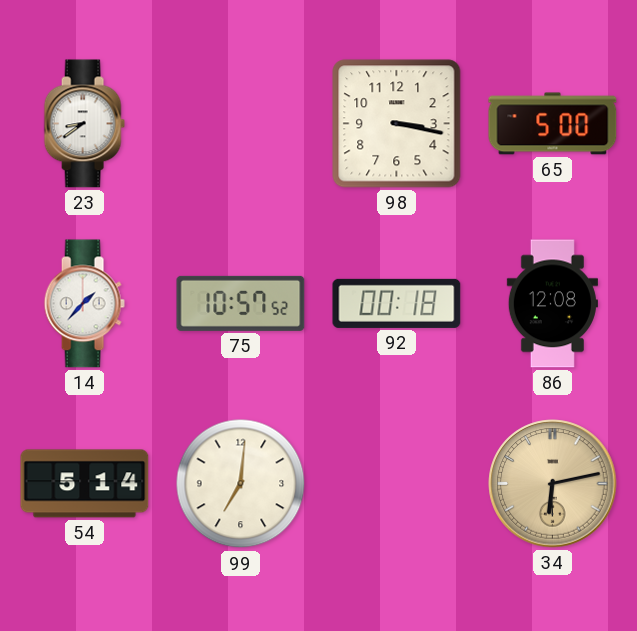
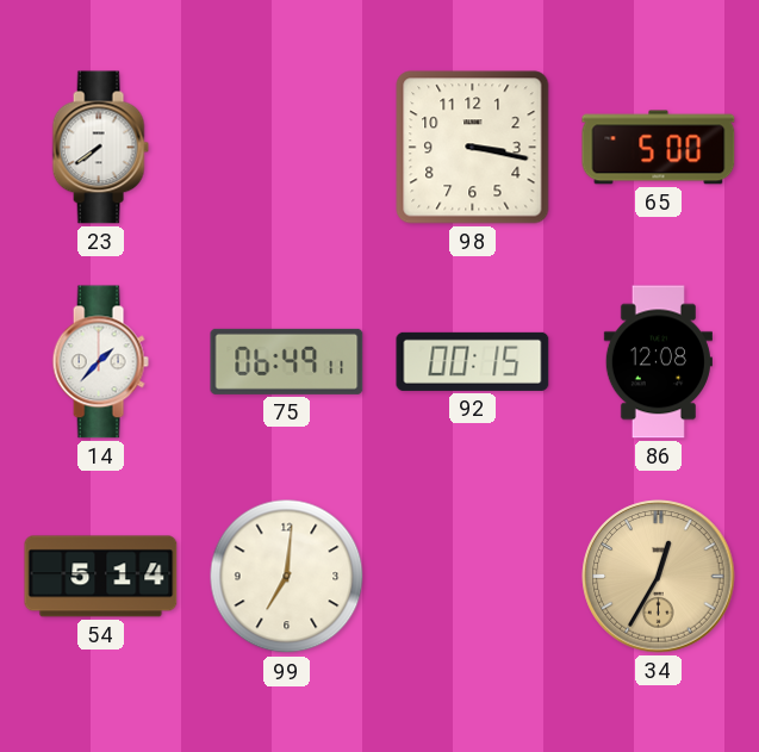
23: 8:39 -> 7:39
75: 10:57 -> 06:49
92: 00:18 -> 00:15
34: 6:13 -> 12:35
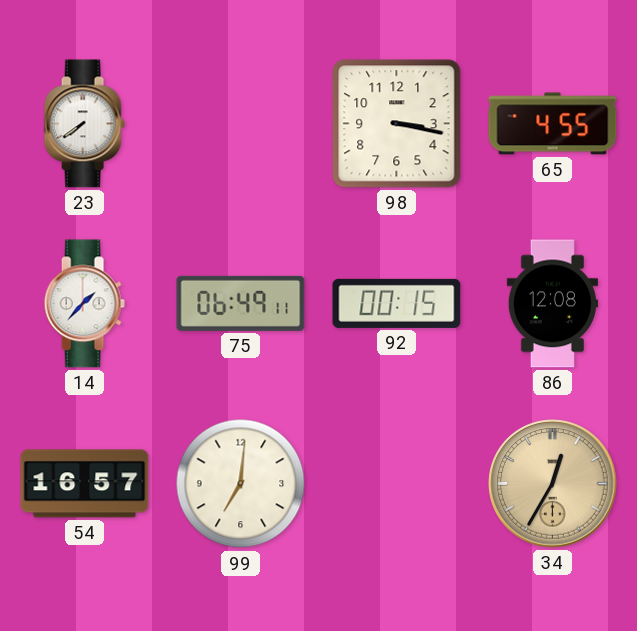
65: 5:00 -> 4:55
54: 5:14 -> 16:57
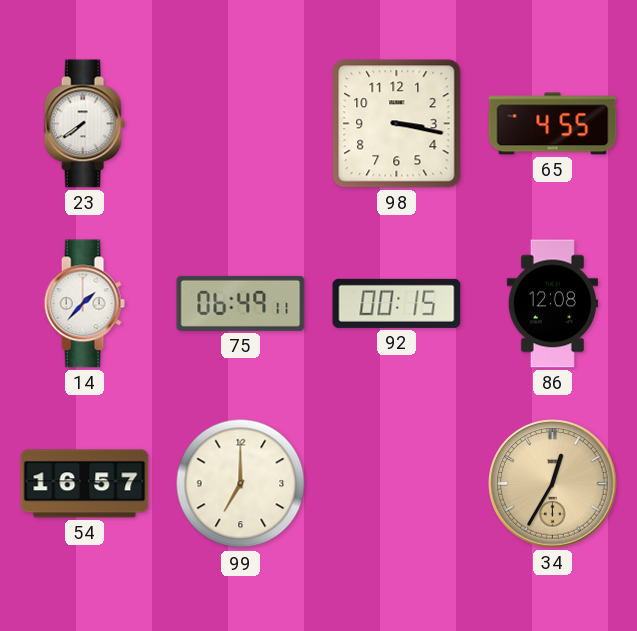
99: 7:01 -> 7:00
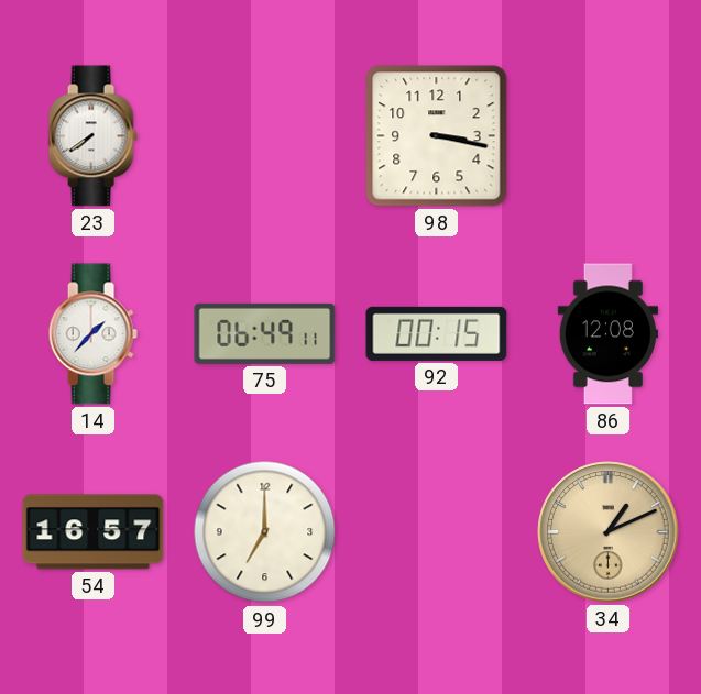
65: 4:55 -> none
34: 12:35 -> 1:11
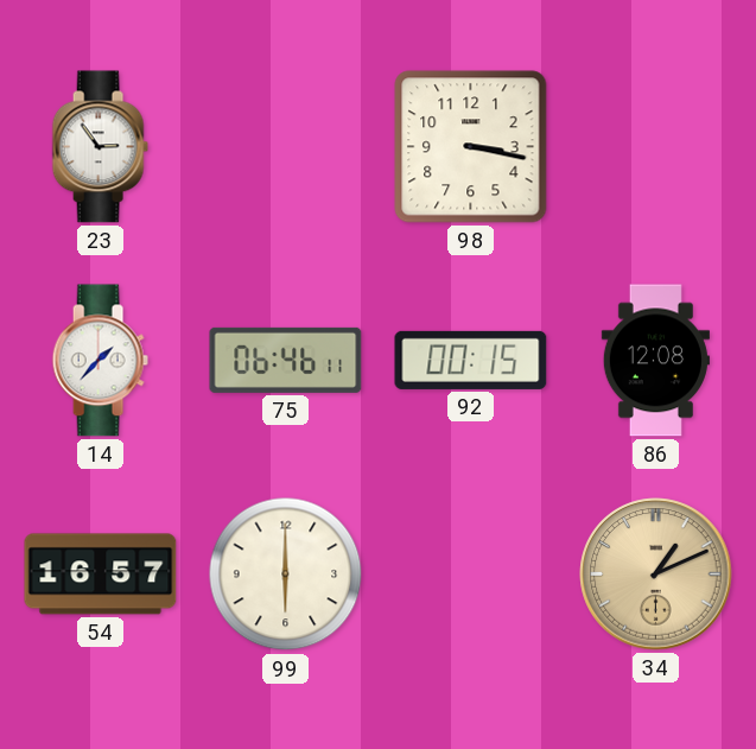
23: 7:39 -> 2:54
75: 06:49 -> 06:46
99: 7:00 -> 6:00
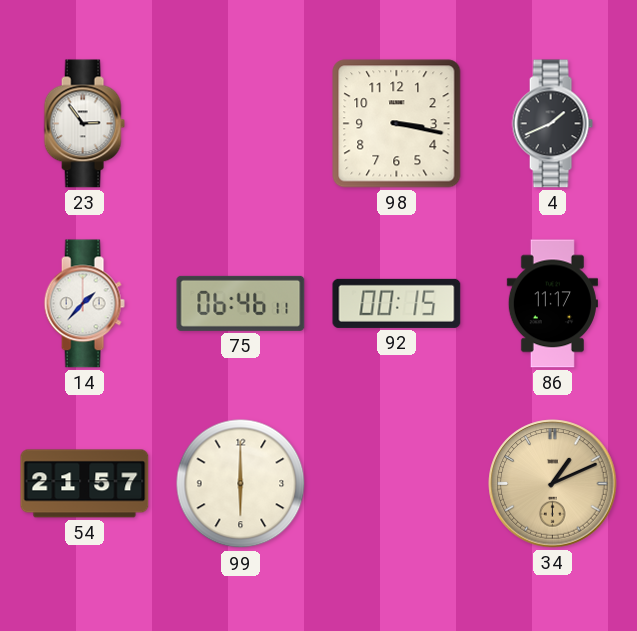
4: none -> 1:41
86: 12:08 -> 11:17
54: 16:57 -> 21:57
